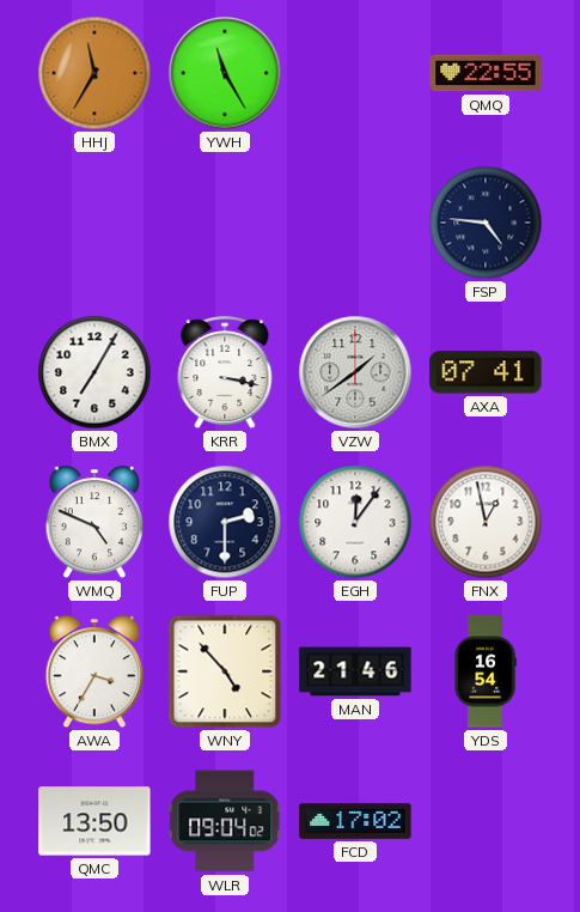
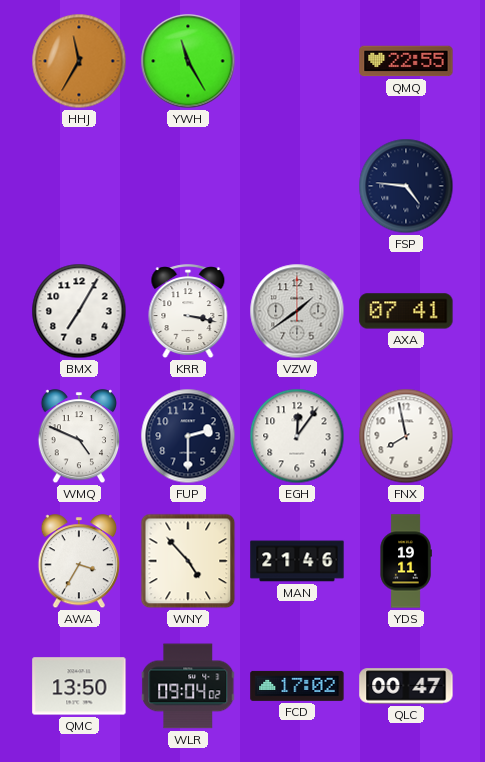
FNX: 12:58 -> 7:58
YDS: 16:54 -> 19:11
QLC: none -> 00:47
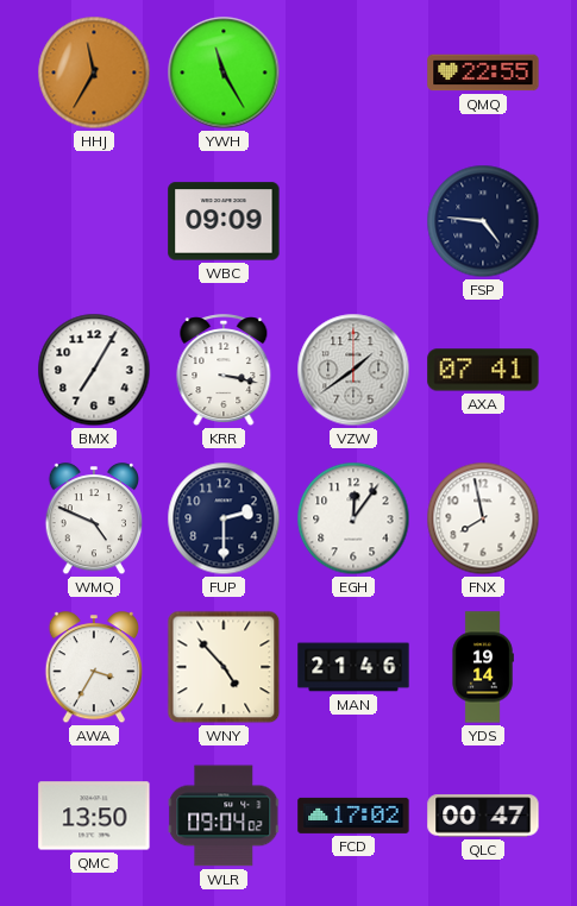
WBC: none -> 09:09
YDS: 19:11 -> 19:14
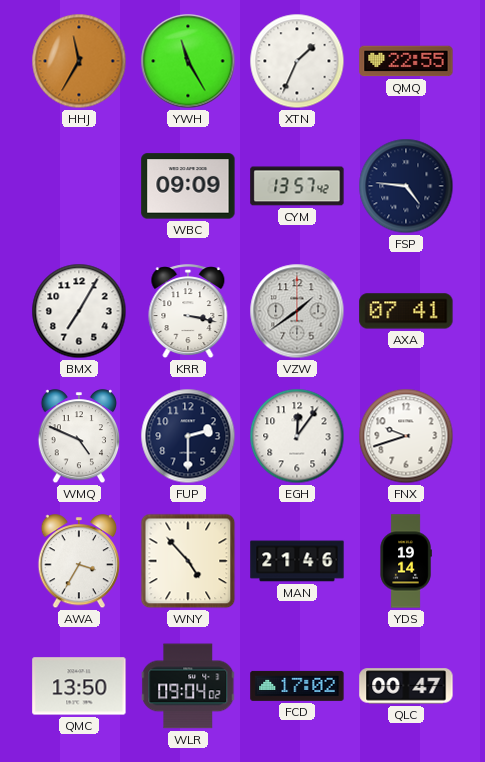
XTN: none -> 1:34
CYM: none -> 13:57
FNX: 7:58 -> 9:42
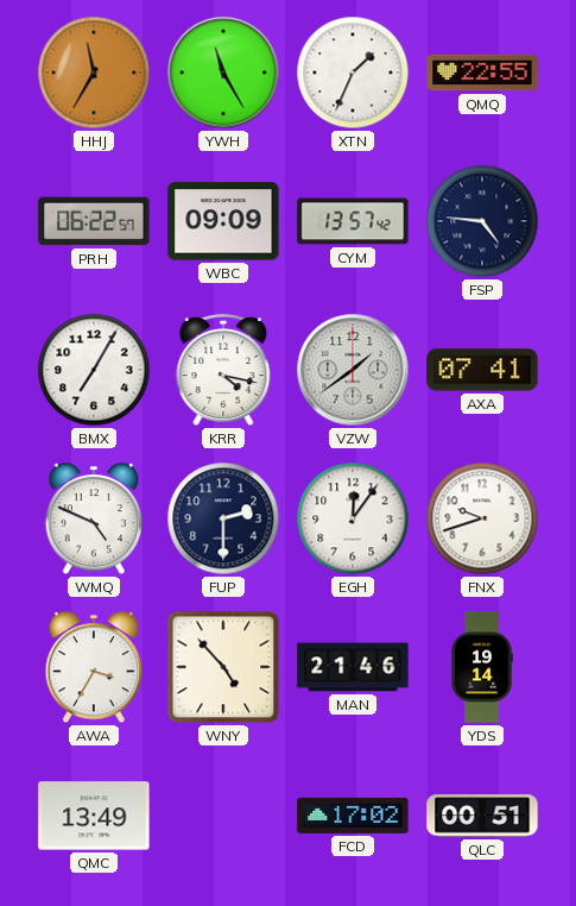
PRH: none -> 06:22
KRR: 3:17 -> 4:17
QMC: 13:50 -> 13:49
WLR: 09:04 -> none
QLC: 00:47 -> 00:51
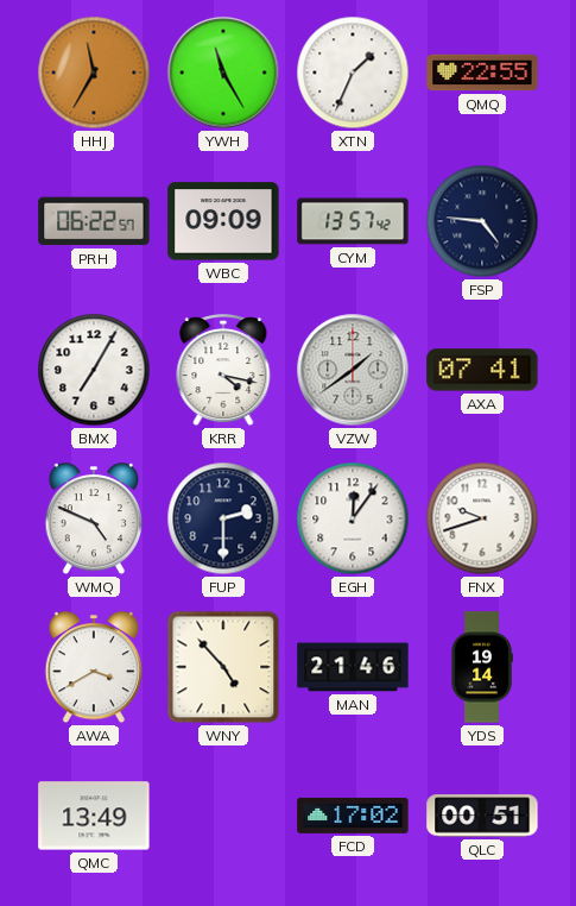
AWA: 3:35 -> 3:40
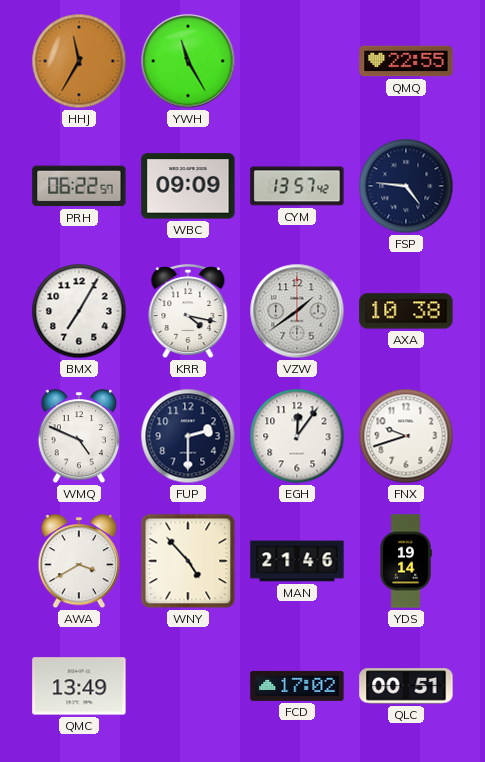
XTN: 1:34 -> none
AXA: 07:41 -> 10:38
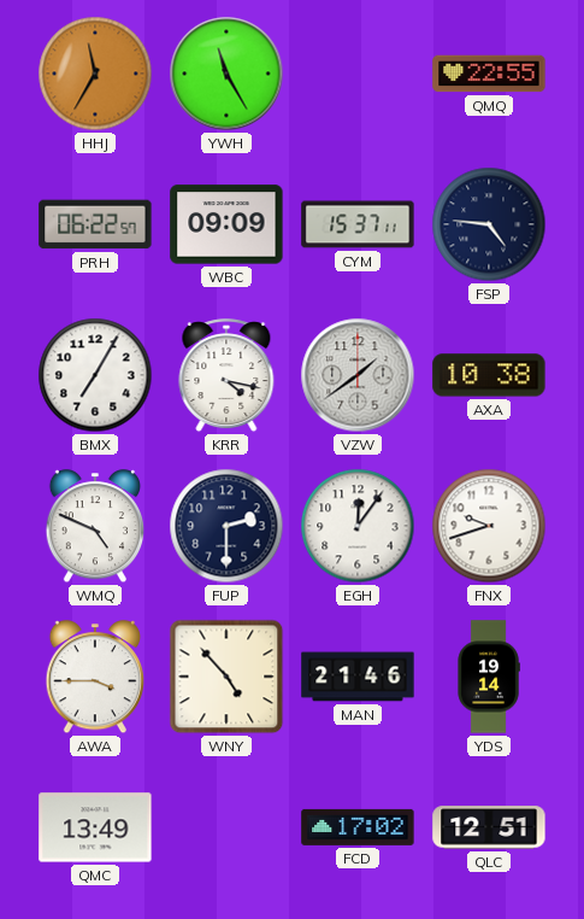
CYM: 13:57 -> 15:37
AWA: 3:40 -> 3:45
QLC: 00:51 -> 12:51
